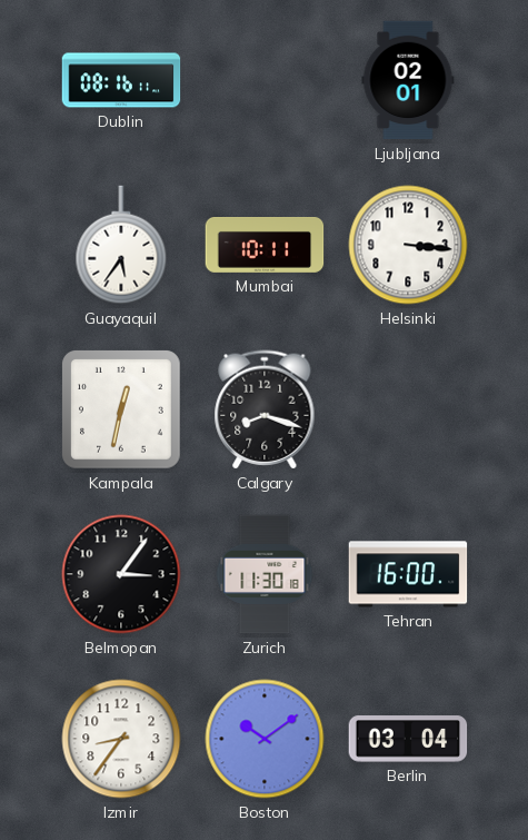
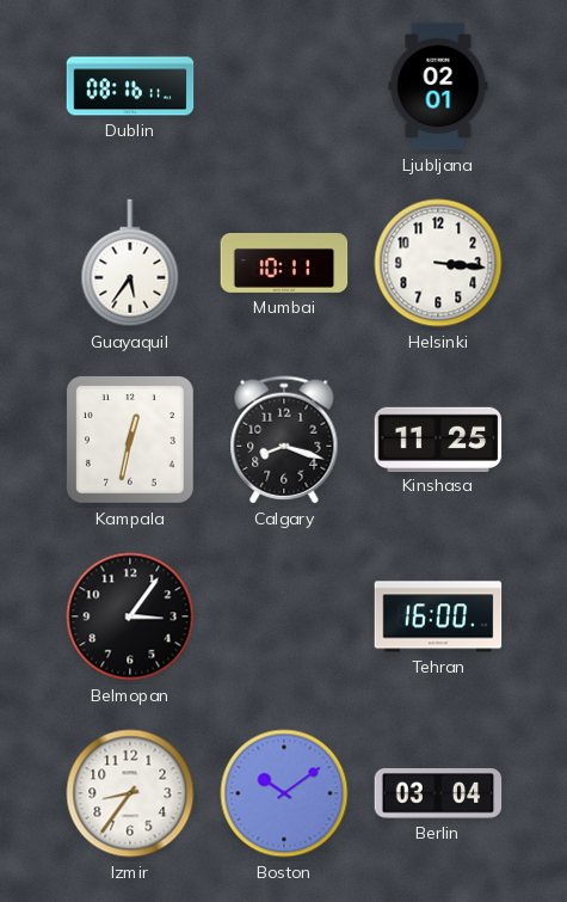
Kinshasa: none -> 11:25
Zurich: 11:30 -> none
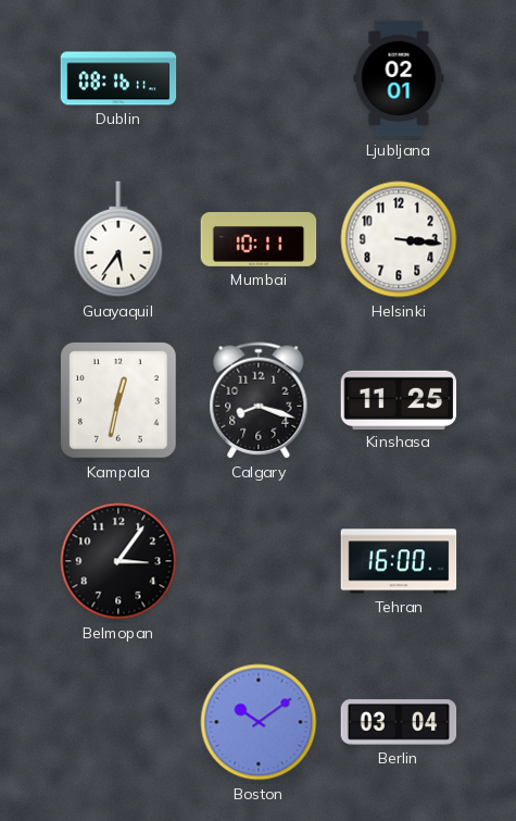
Izmir: 8:36 -> none
